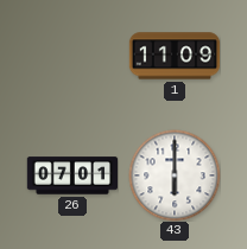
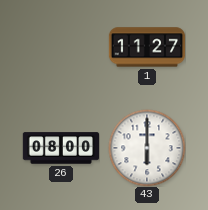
1: 11:09 -> 11:27
26: 07:01 -> 08:00
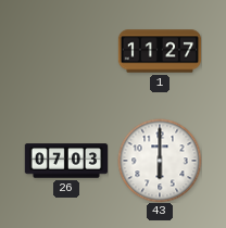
26: 08:00 -> 07:03
